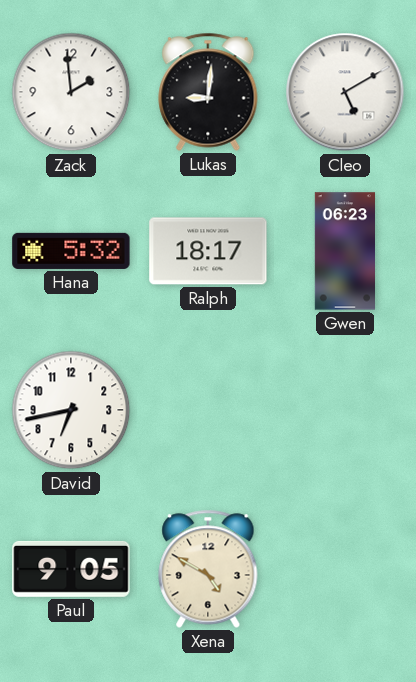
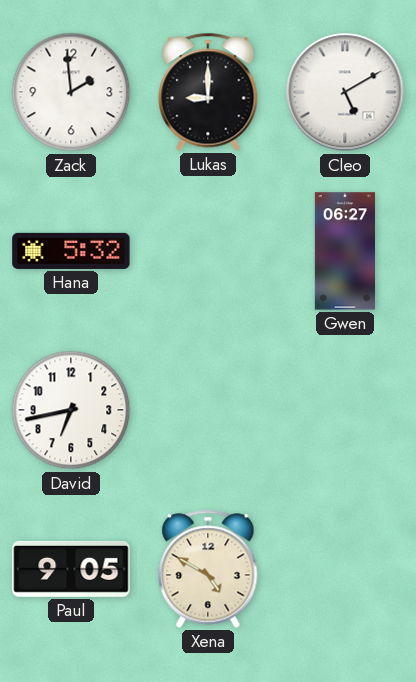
Lukas: 9:01 -> 9:00
Ralph: 18:17 -> none
Gwen: 06:23 -> 06:27
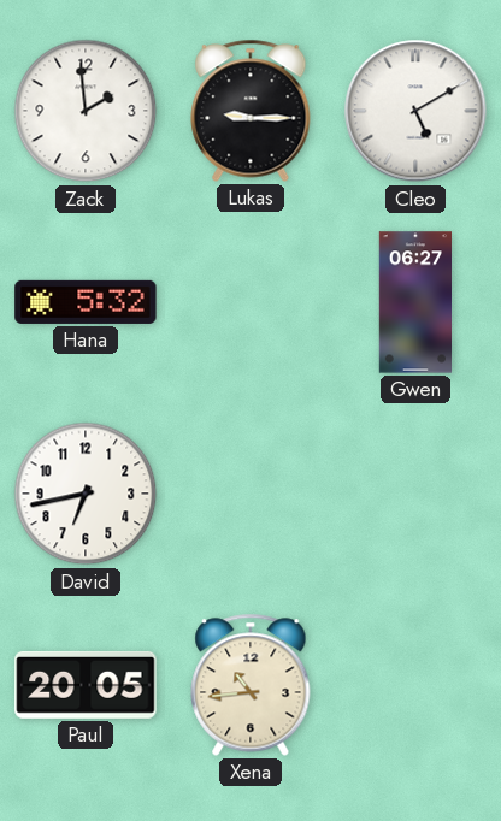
Lukas: 9:00 -> 9:15
Paul: 9:05 -> 20:05
Xena: 4:50 -> 10:44
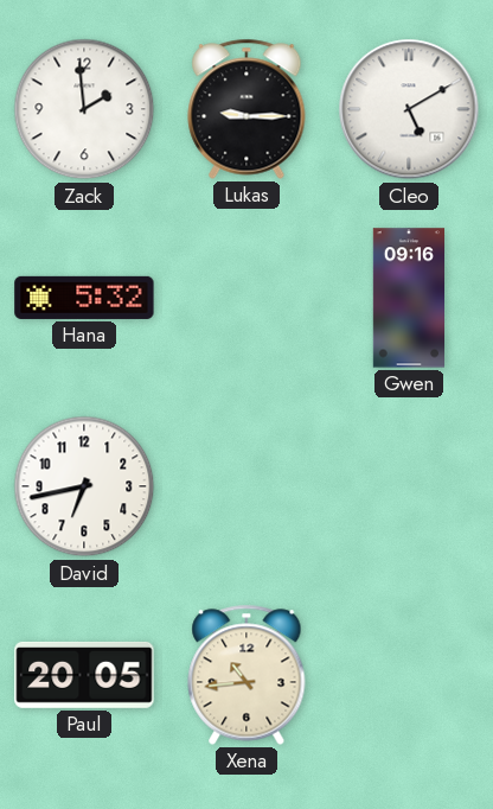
Gwen: 06:27 -> 09:16
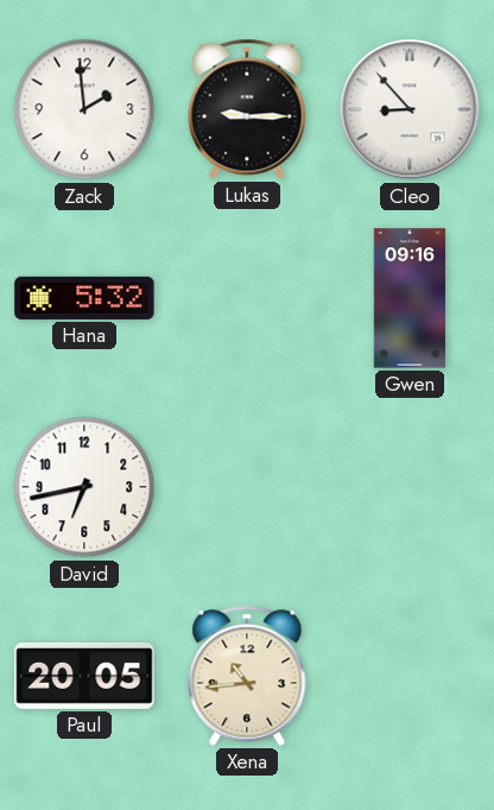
Cleo: 5:10 -> 8:53
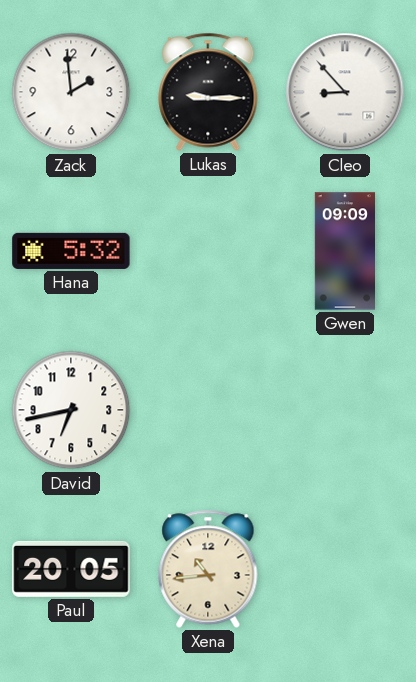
Gwen: 09:16 -> 09:09
